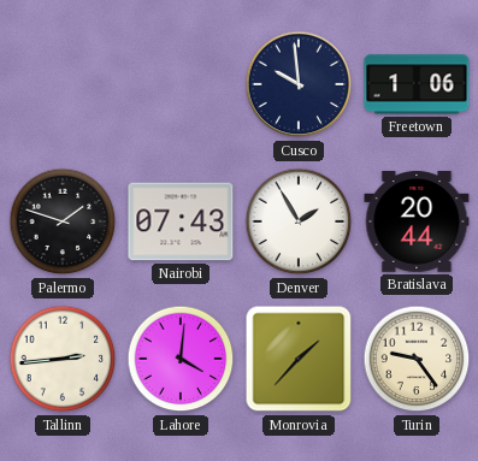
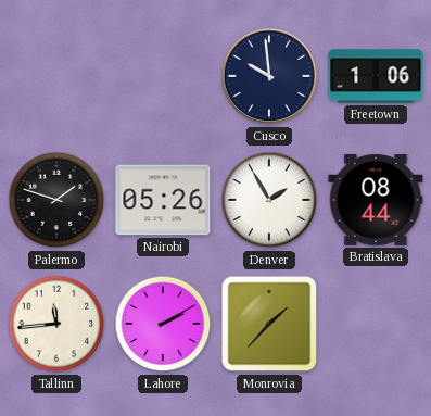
Nairobi: 07:43 -> 05:26
Bratislava: 20:44 -> 08:44
Tallinn: 2:44 -> 11:44
Lahore: 4:01 -> 2:10
Turin: 9:24 -> none
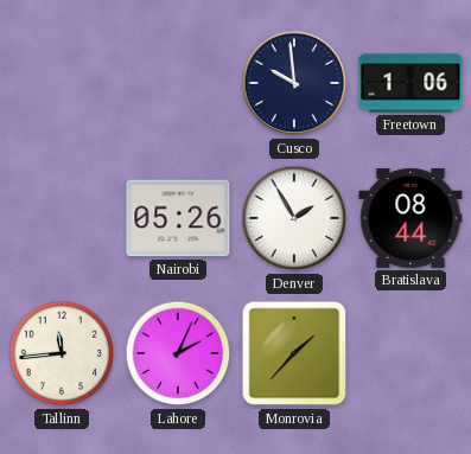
Palermo: 1:48 -> none
Lahore: 2:10 -> 2:04
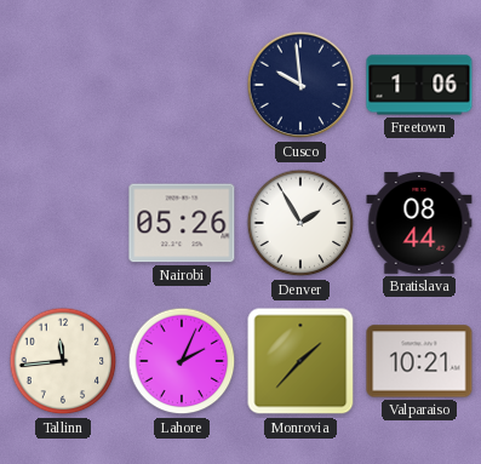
Valparaiso: none -> 10:21
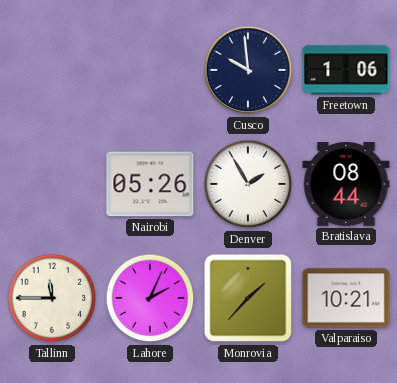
Tallinn: 11:44 -> 11:45
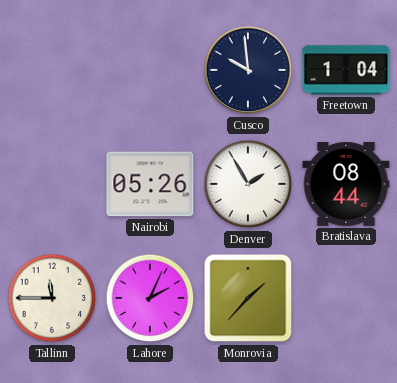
Freetown: 1:06 -> 1:04
Valparaiso: 10:21 -> none
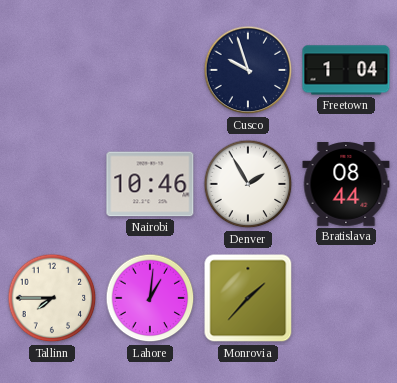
Cusco: 9:59 -> 9:57
Nairobi: 05:26 -> 10:46
Tallinn: 11:45 -> 7:45
Lahore: 2:04 -> 1:01
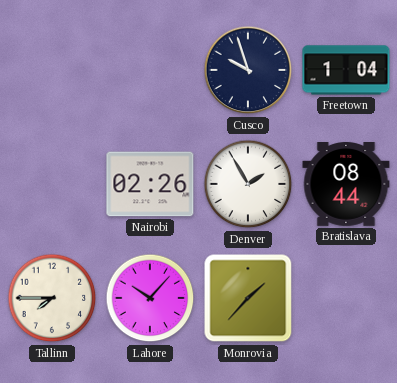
Nairobi: 10:46 -> 02:26
Lahore: 1:01 -> 10:07
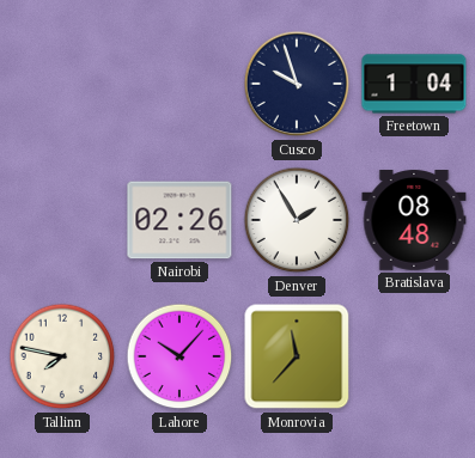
Bratislava: 08:44 -> 08:48
Tallinn: 7:45 -> 7:47
Monrovia: 1:37 -> 11:37
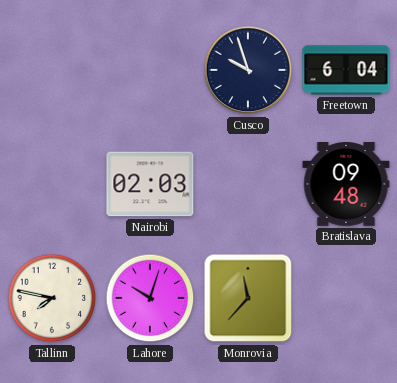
Freetown: 1:04 -> 6:04
Nairobi: 02:26 -> 02:03
Denver: 1:55 -> none
Bratislava: 08:48 -> 09:48
Lahore: 10:07 -> 10:03
